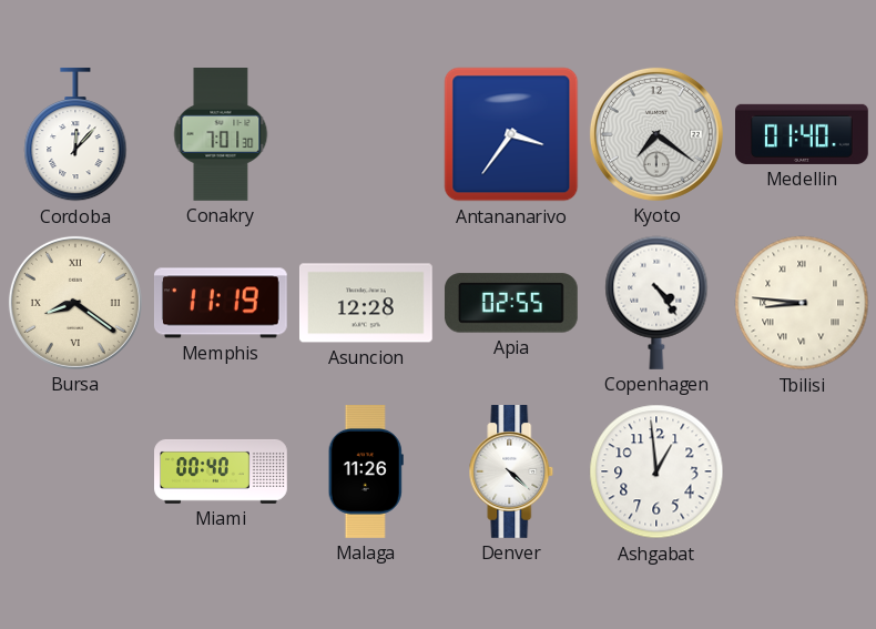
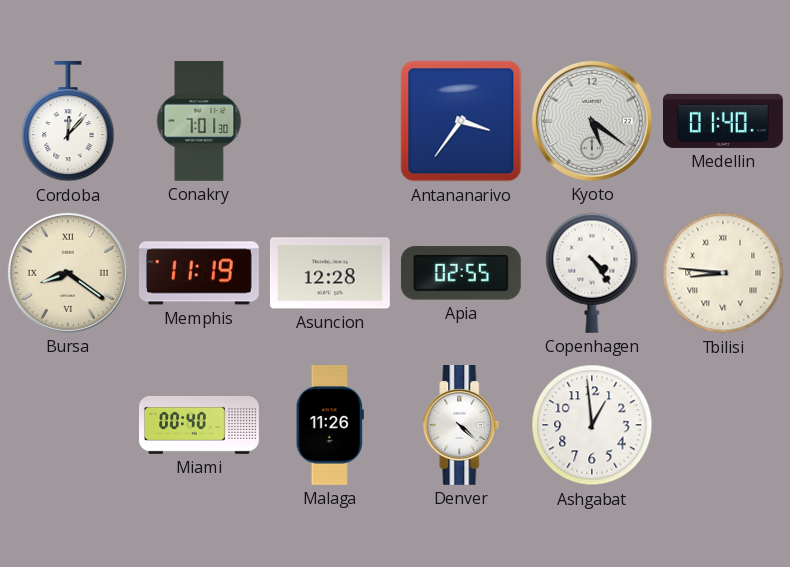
Kyoto: 7:21 -> 5:21
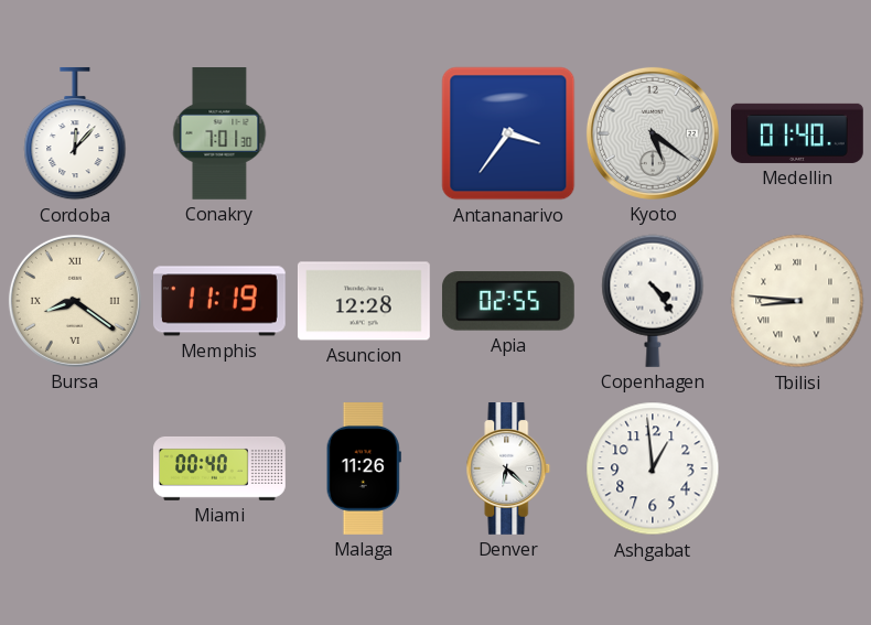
Denver: 4:22 -> 6:22
